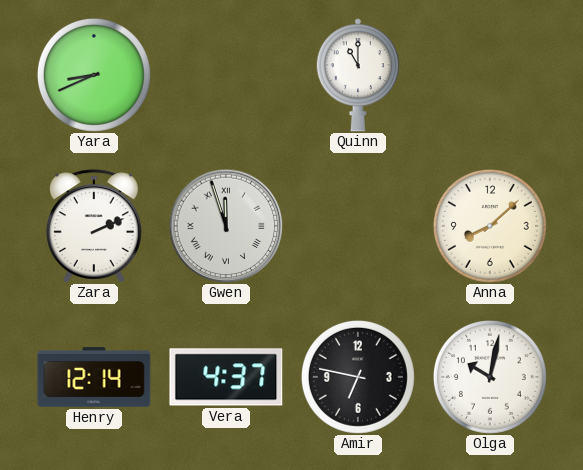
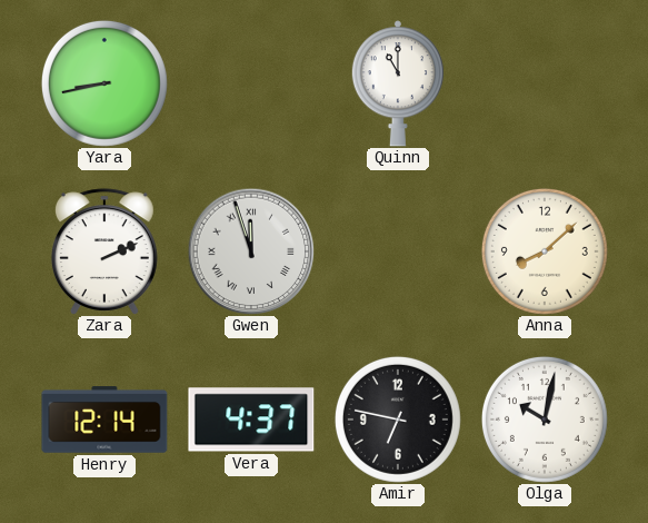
Yara: 8:41 -> 8:43
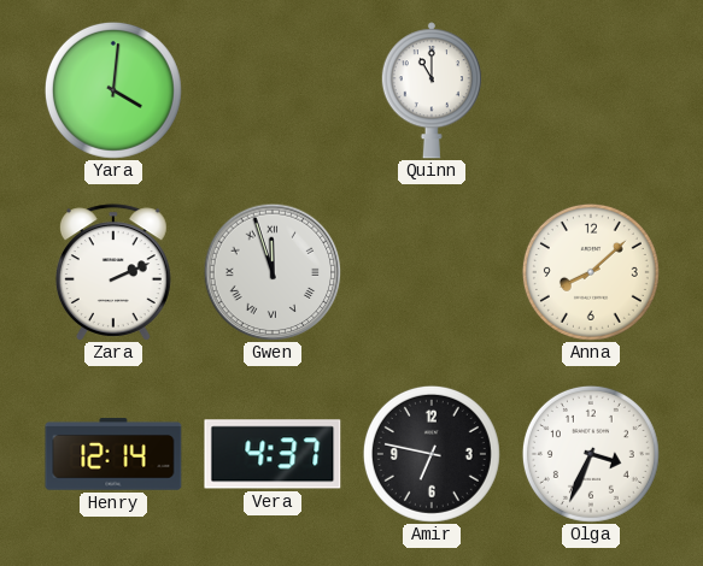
Yara: 8:43 -> 4:01
Olga: 10:02 -> 3:34
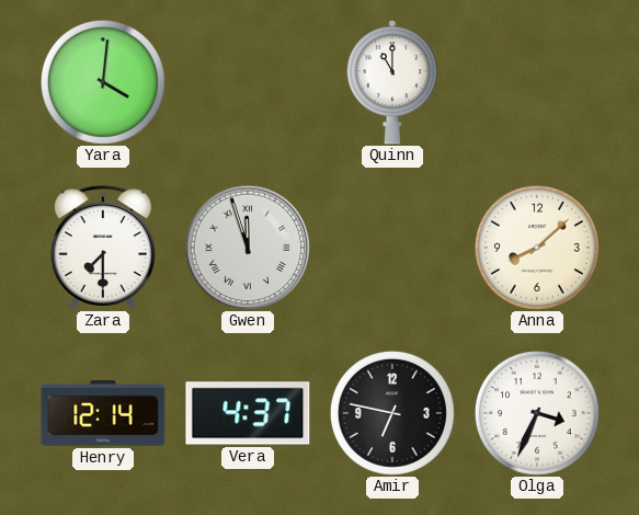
Zara: 2:11 -> 7:30
